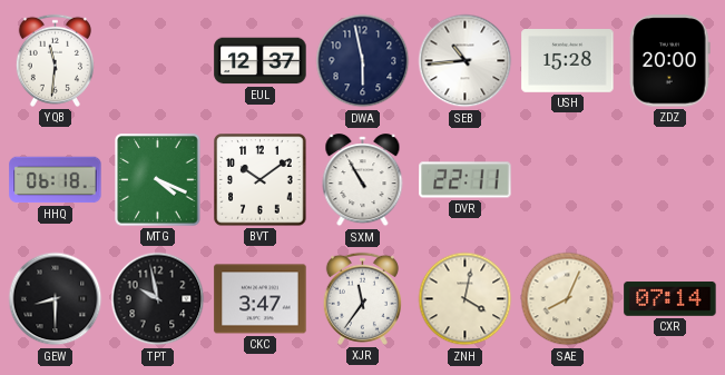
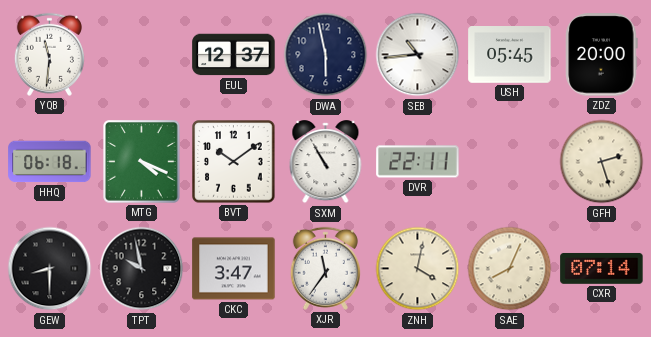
USH: 15:28 -> 05:45
GFH: none -> 2:27
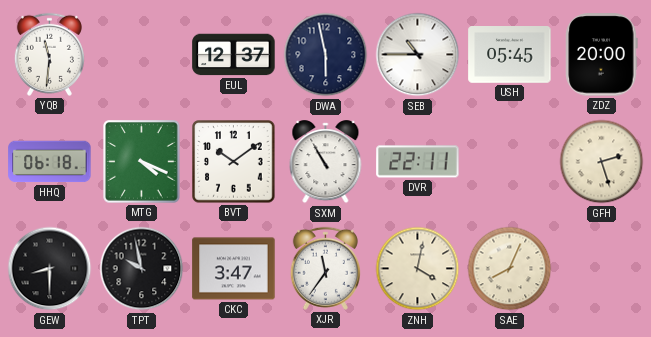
SEB: 10:44 -> 10:45
CXR: 07:14 -> none
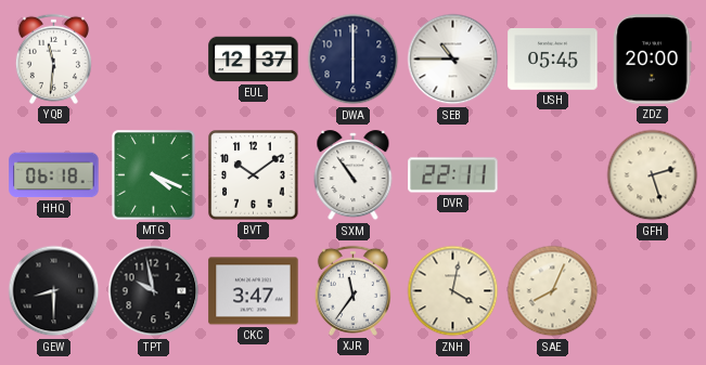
DWA: 5:58 -> 6:00
SXM: 10:55 -> 10:54
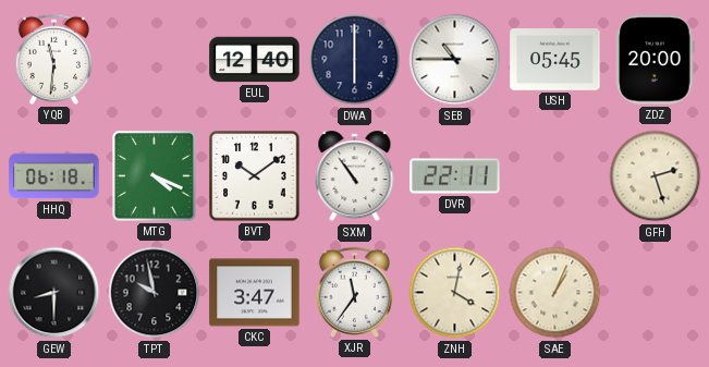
EUL: 12:37 -> 12:40
SAE: 8:04 -> 1:04
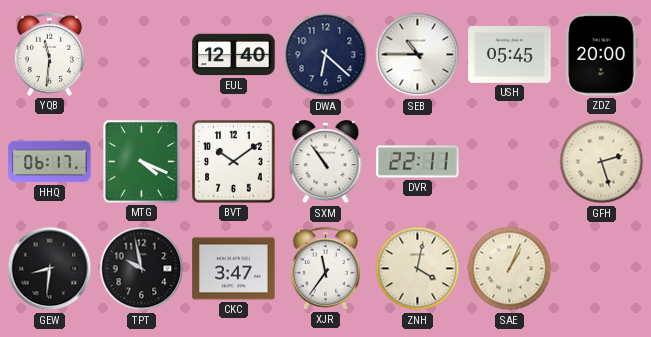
DWA: 6:00 -> 6:22
HHQ: 06:18 -> 06:17
GEW: 8:30 -> 8:31
